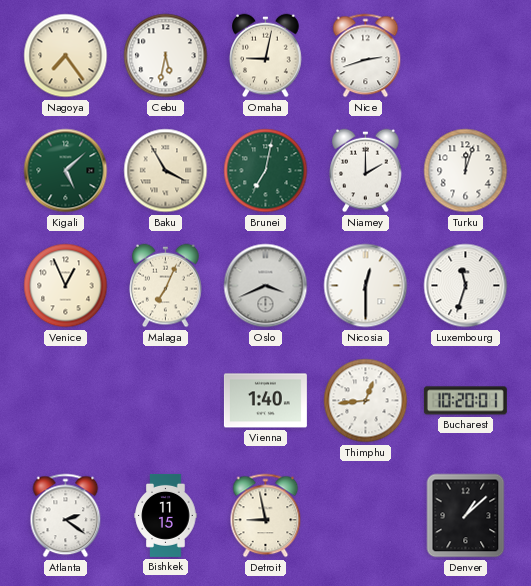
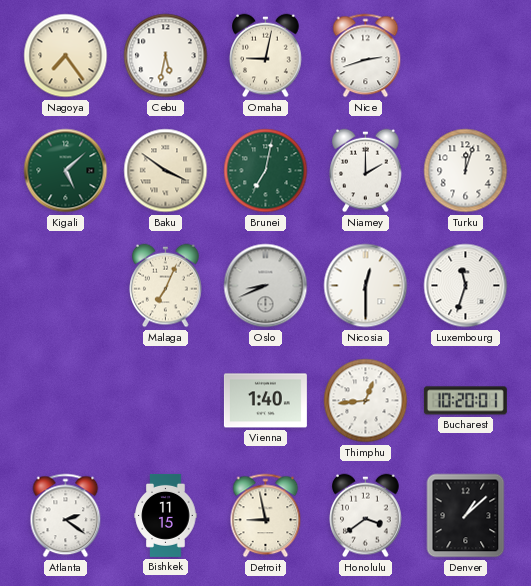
Baku: 3:55 -> 3:51
Venice: 12:56 -> none
Oslo: 3:41 -> 8:41
Honolulu: none -> 3:39
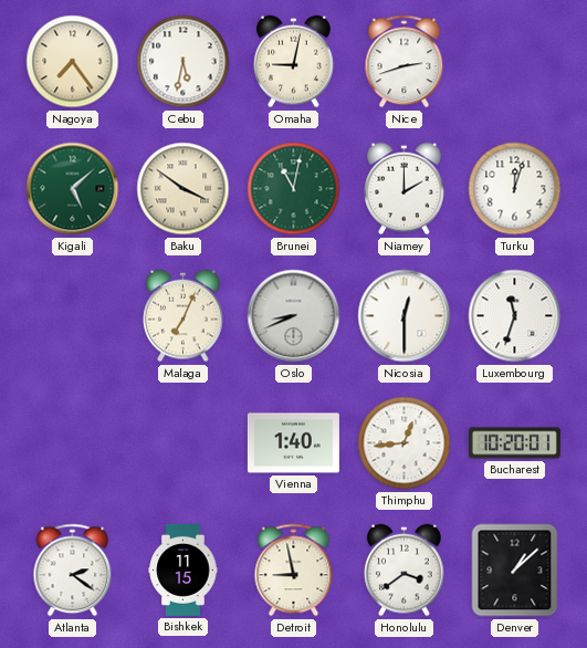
Brunei: 7:02 -> 11:02
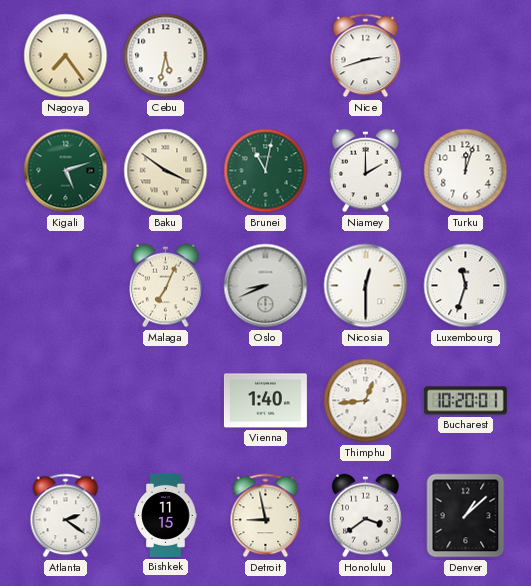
Omaha: 9:02 -> none
Kigali: 5:08 -> 5:12
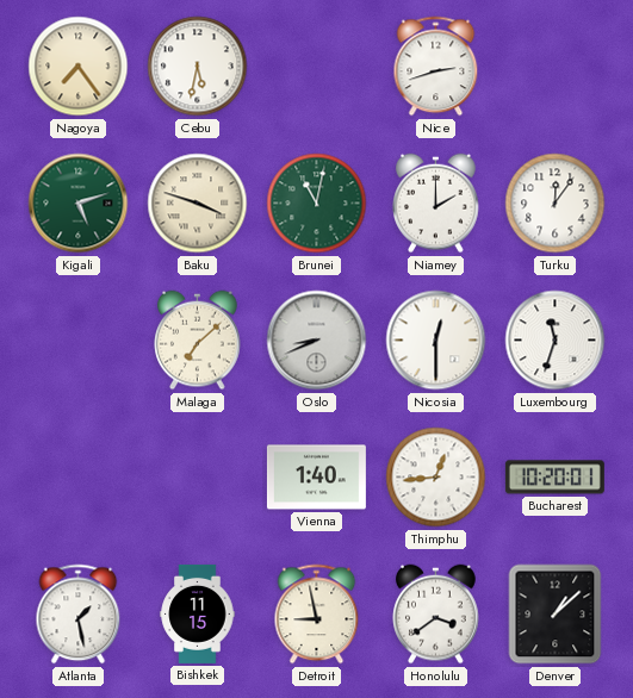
Baku: 3:51 -> 3:48
Turku: 12:03 -> 12:06
Malaga: 7:04 -> 7:08
Atlanta: 2:21 -> 1:28
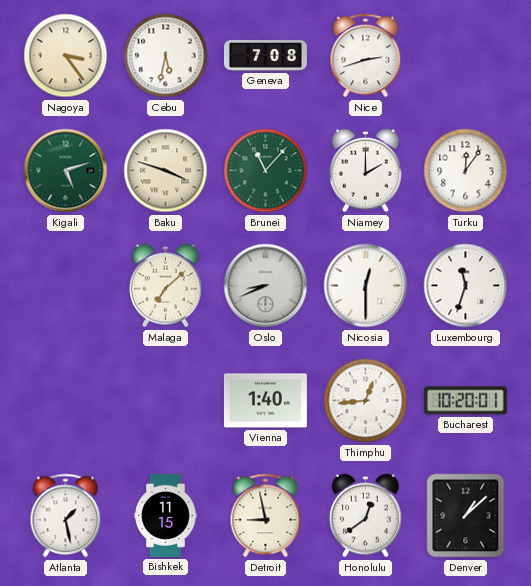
Nagoya: 7:24 -> 3:24
Geneva: none -> 7:08
Brunei: 11:02 -> 11:07
Honolulu: 3:39 -> 12:39
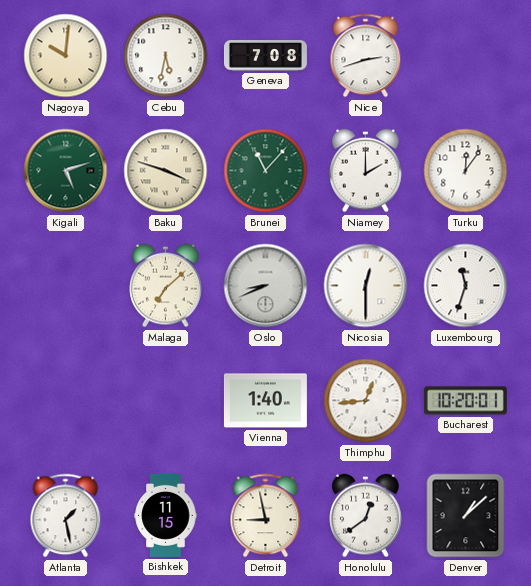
Nagoya: 3:24 -> 10:01
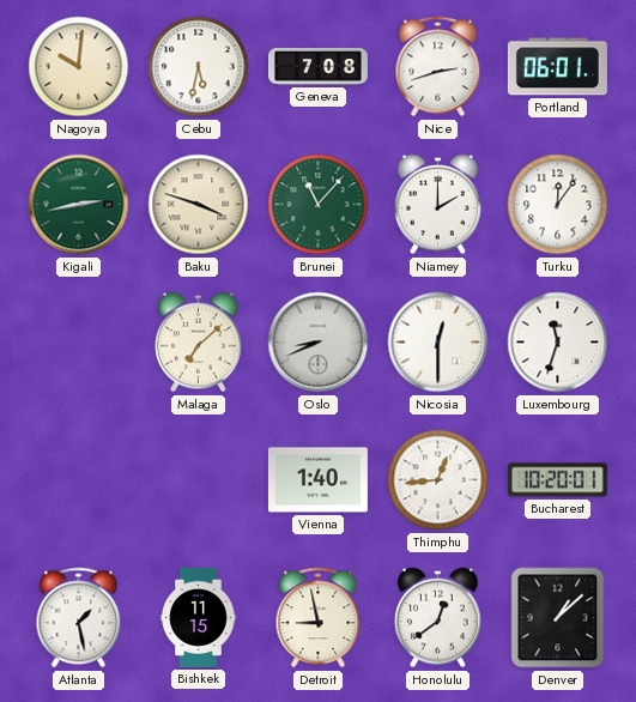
Portland: none -> 06:01
Kigali: 5:12 -> 2:43
